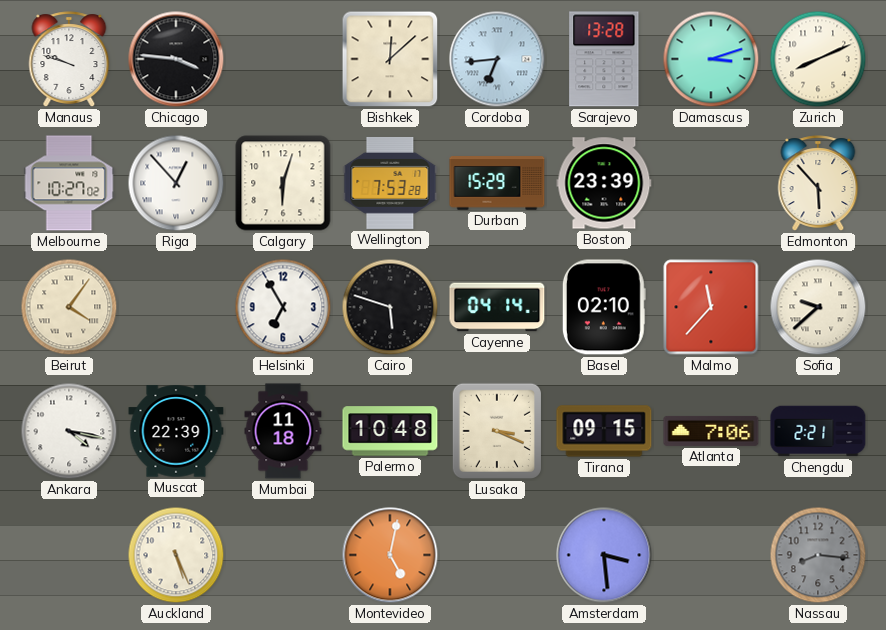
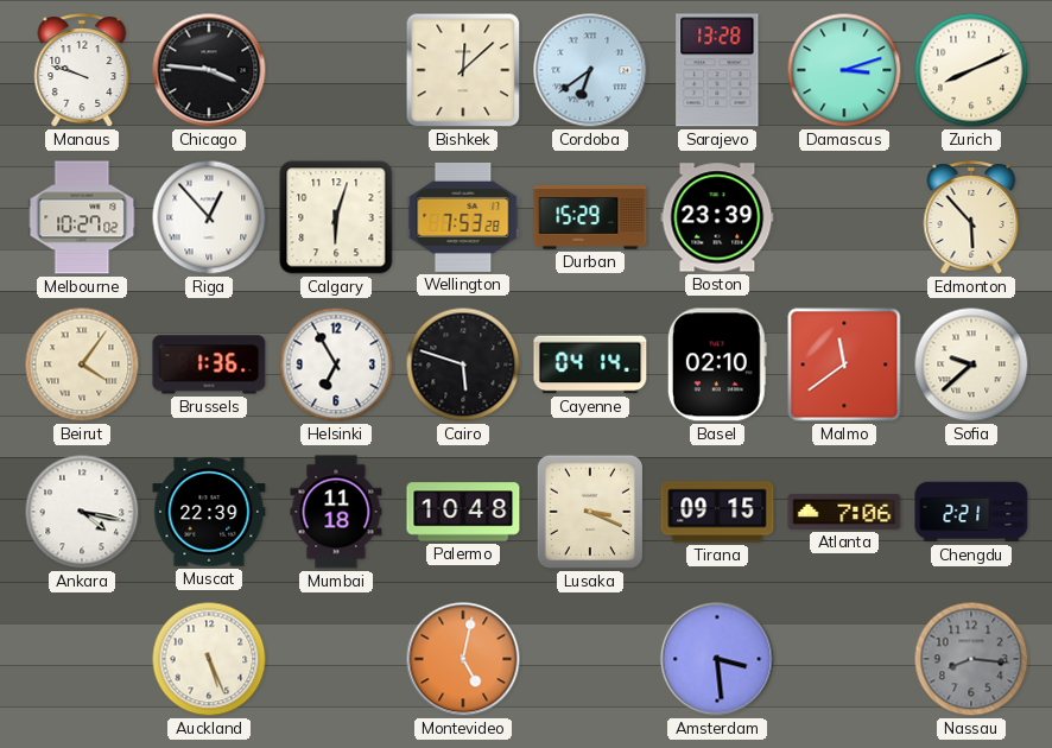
Cordoba: 6:44 -> 6:39
Brussels: none -> 1:36
Malmo: 11:37 -> 11:39
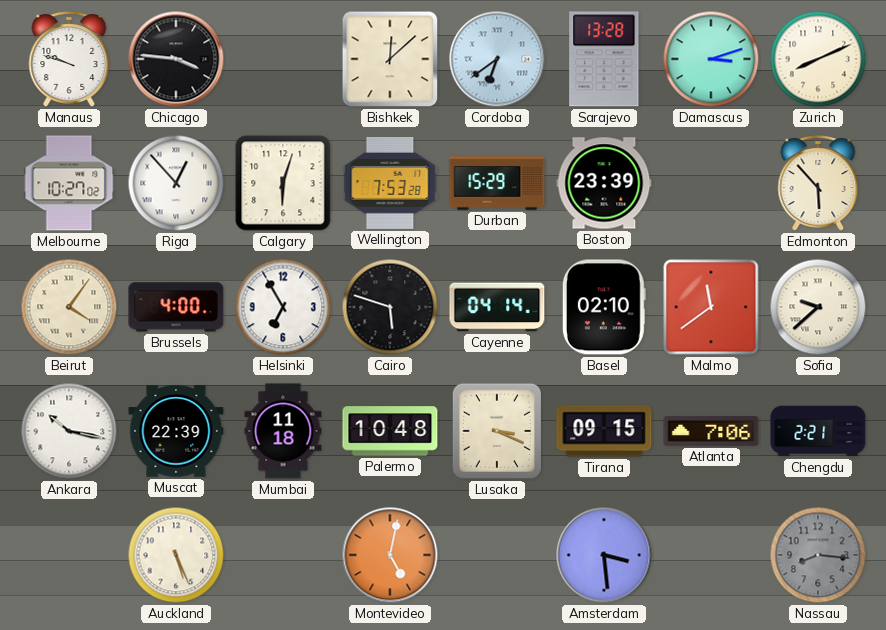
Brussels: 1:36 -> 4:00
Ankara: 4:17 -> 10:17
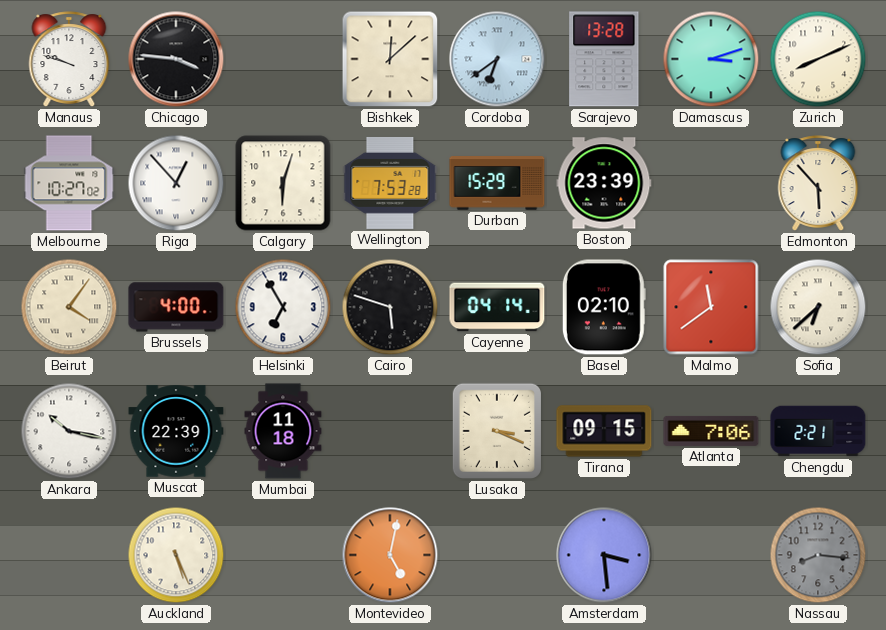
Sofia: 9:38 -> 6:38
Palermo: 10:48 -> none
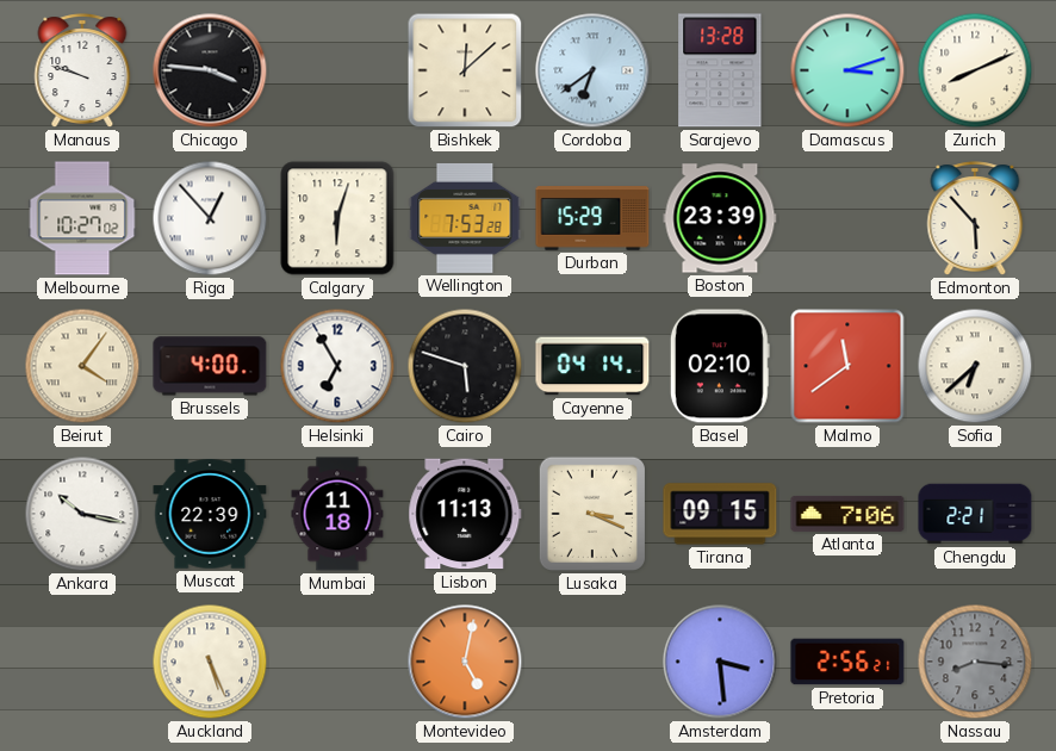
Lisbon: none -> 11:13
Pretoria: none -> 2:56
